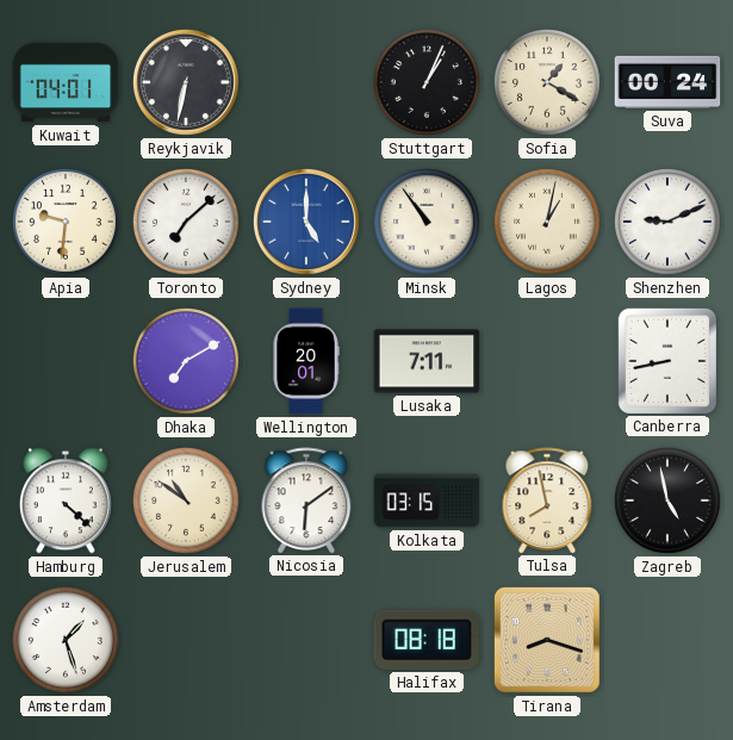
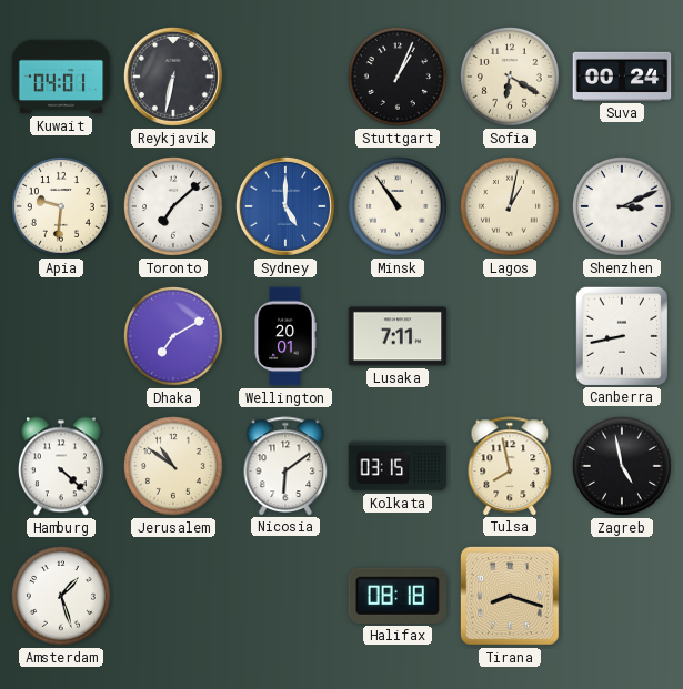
Sofia: 1:20 -> 6:20
Shenzhen: 9:11 -> 3:11
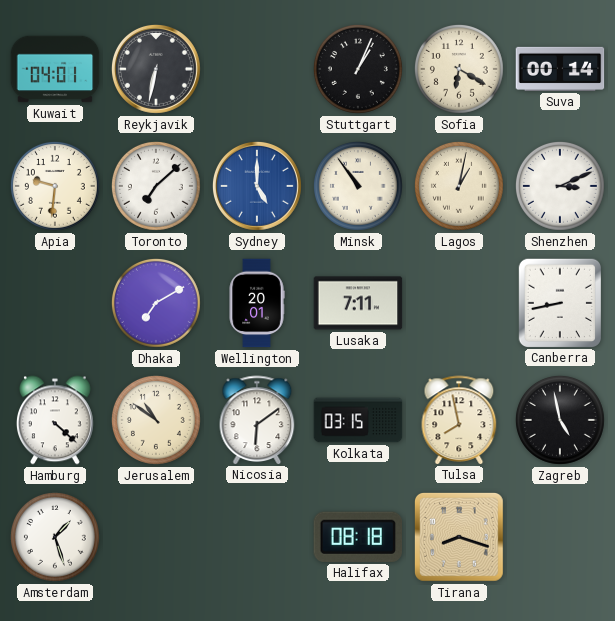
Suva: 00:24 -> 00:14
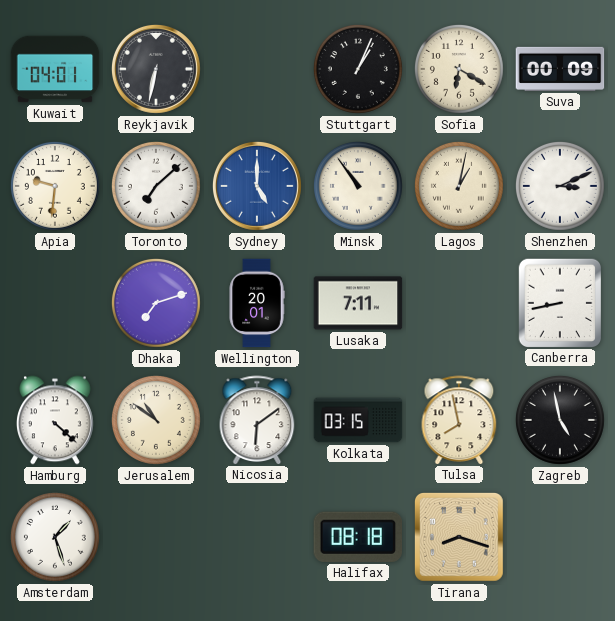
Suva: 00:14 -> 00:09
Dhaka: 7:10 -> 7:12
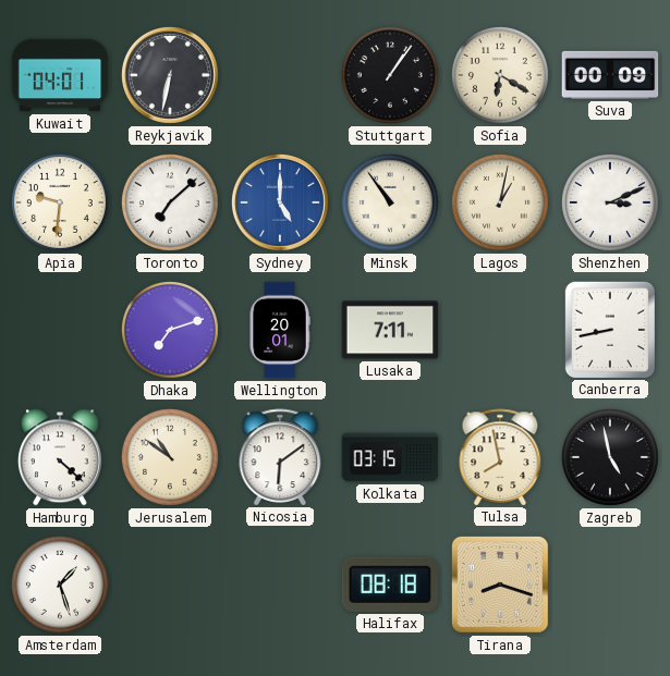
Stuttgart: 1:04 -> 1:06
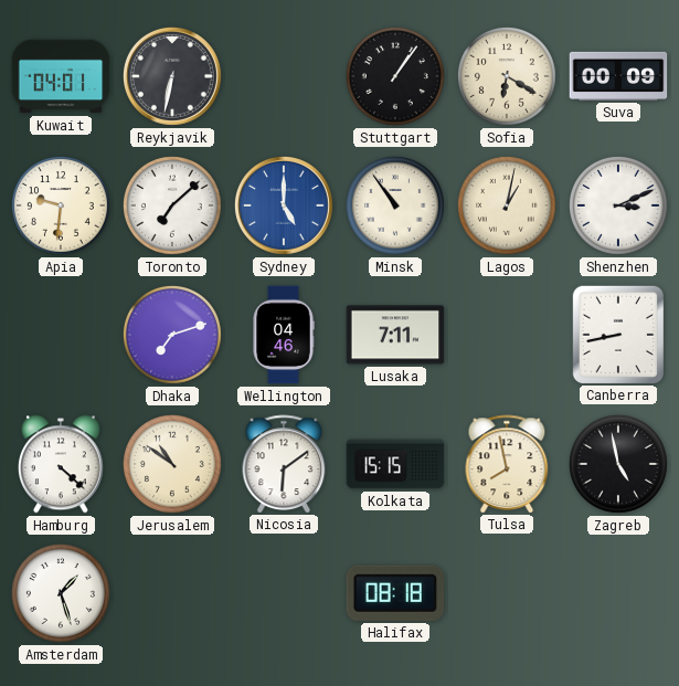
Wellington: 20:01 -> 04:46
Kolkata: 03:15 -> 15:15
Tirana: 8:18 -> none
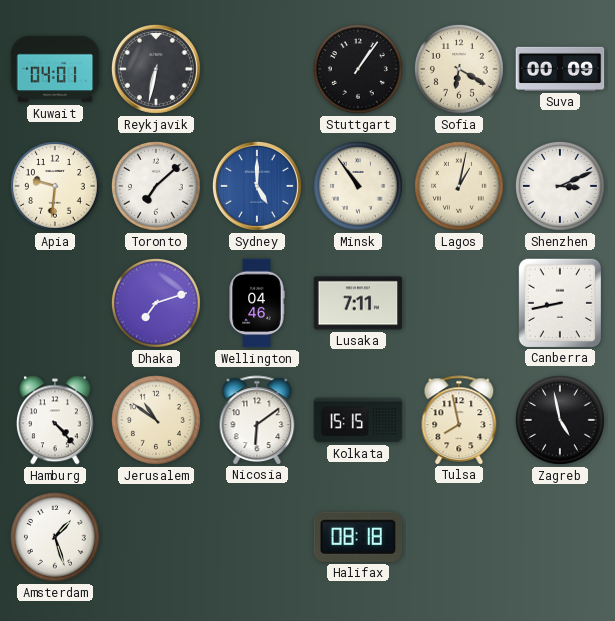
Hamburg: 4:22 -> 4:23
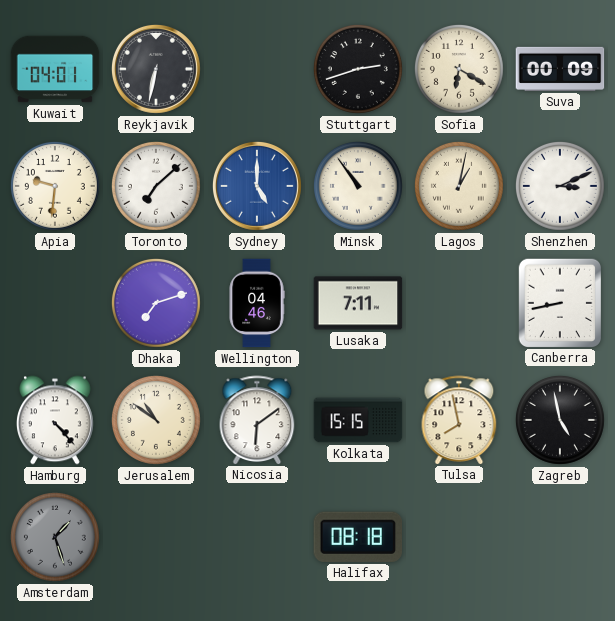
Stuttgart: 1:06 -> 2:42
Amsterdam dial: white -> grey
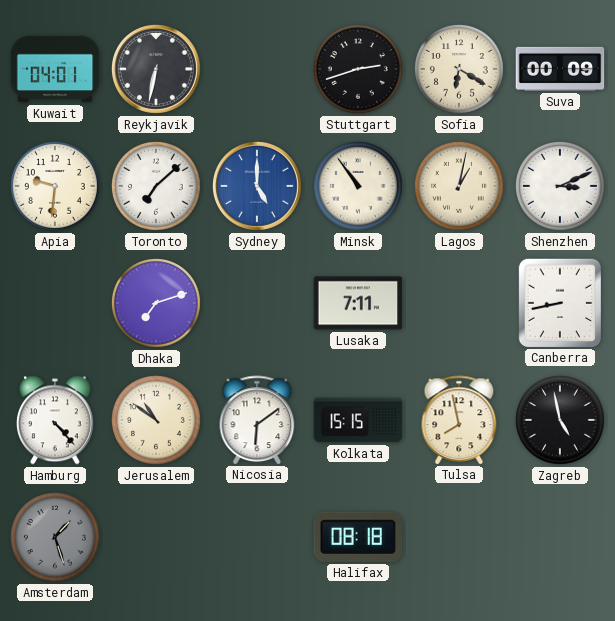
Wellington: 04:46 -> none
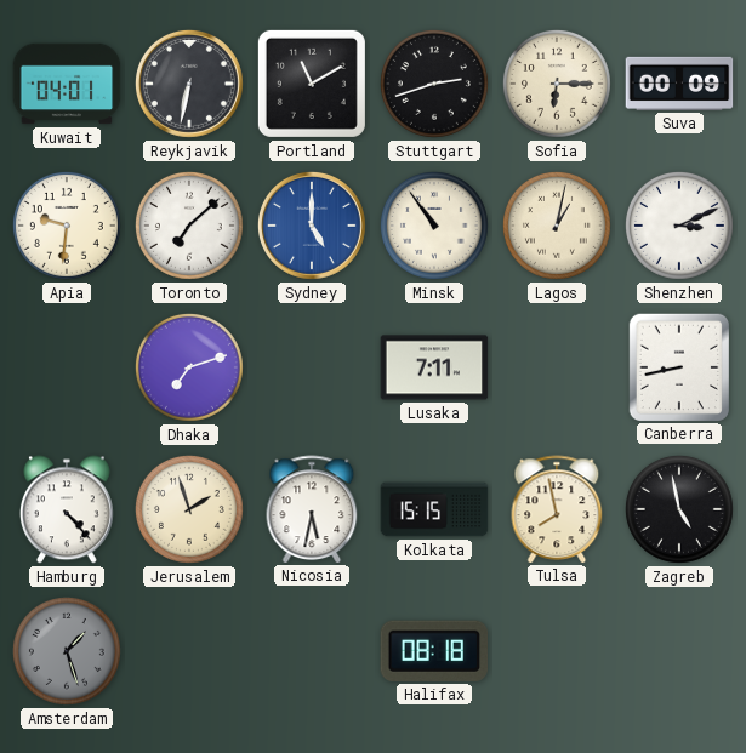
Portland: none -> 11:10
Sofia: 6:20 -> 6:15
Jerusalem: 10:51 -> 1:57
Nicosia: 6:09 -> 5:32
